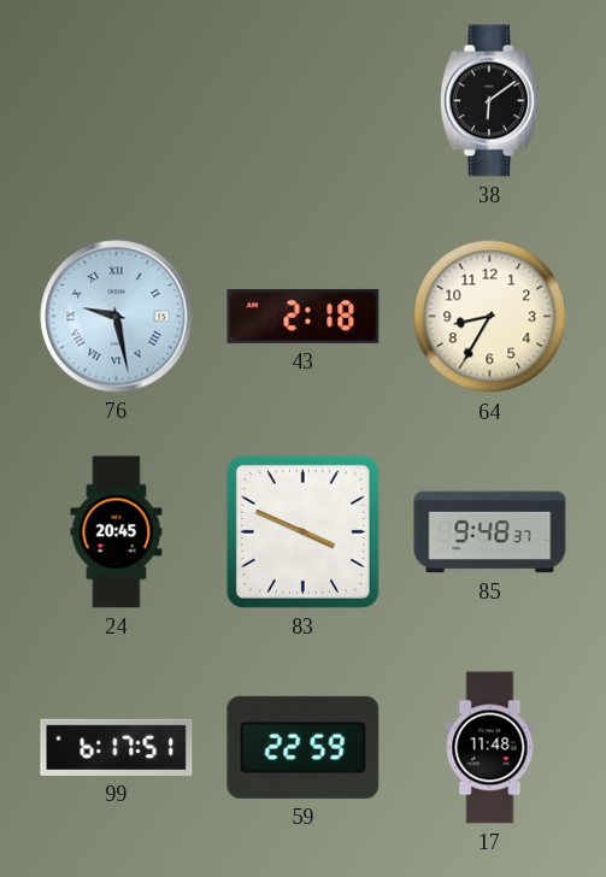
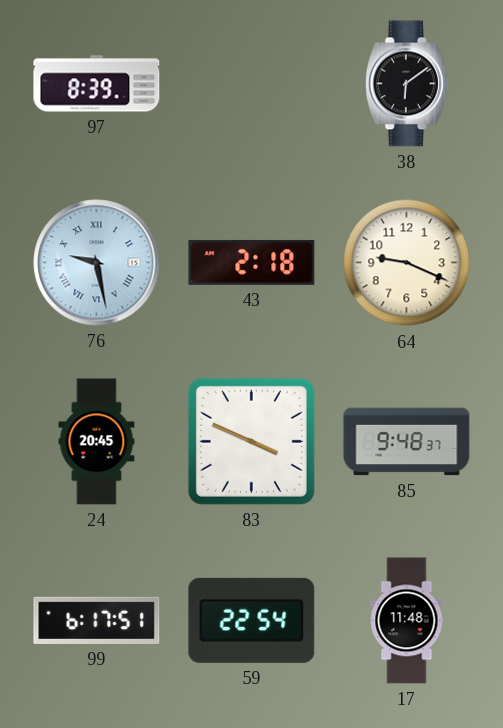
97: none -> 8:39
64: 8:35 -> 9:19
59: 22:59 -> 22:54
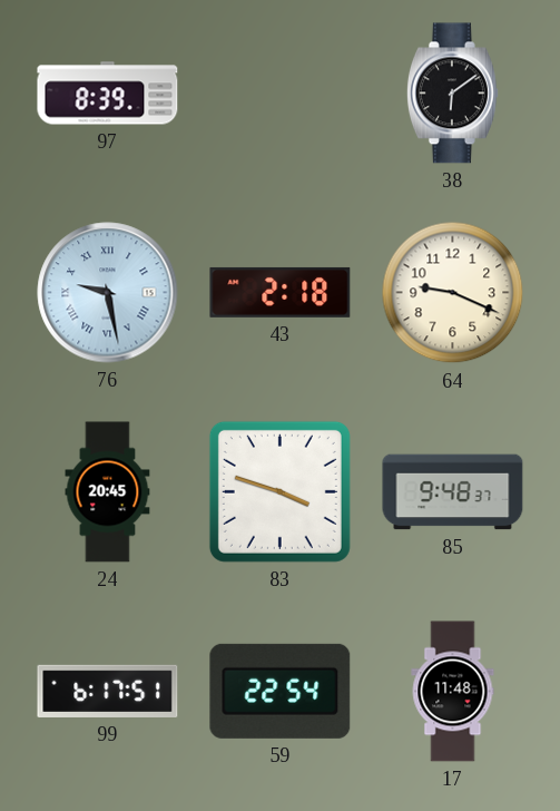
83: 3:49 -> 3:48
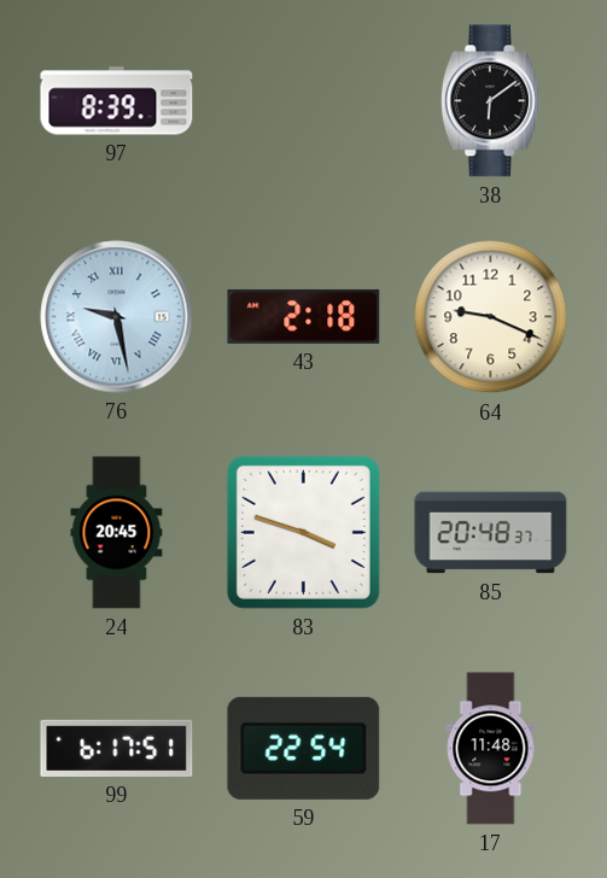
85: 9:48 -> 20:48
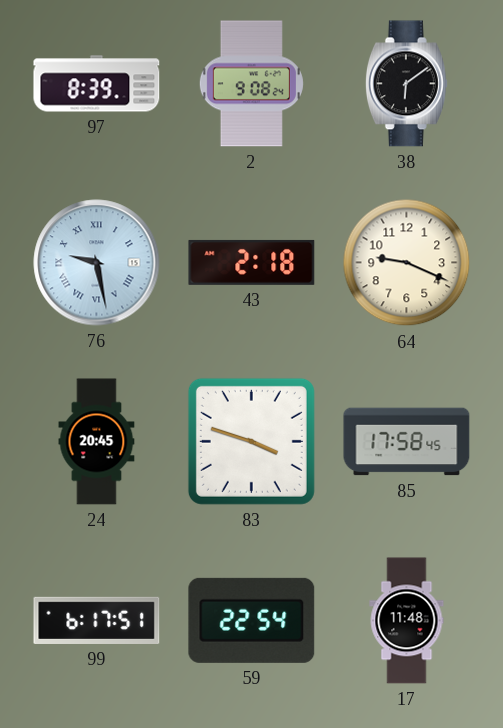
2: none -> 9:08
85: 20:48 -> 17:58
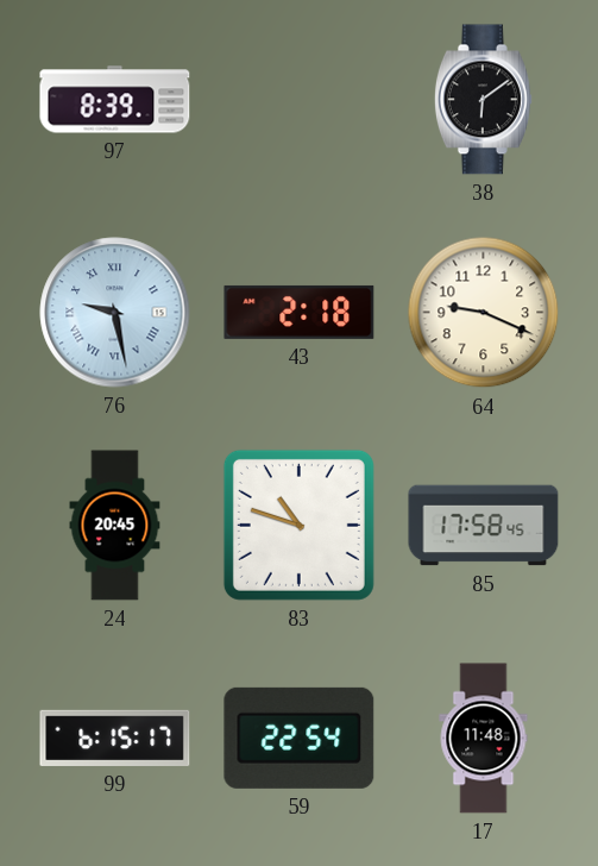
2: 9:08 -> none
83: 3:48 -> 10:48
99: 6:17 -> 6:15
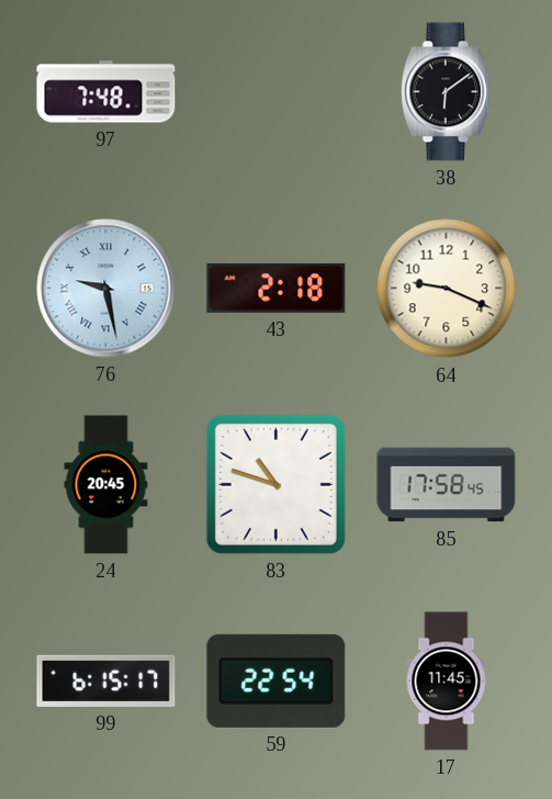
97: 8:39 -> 7:48
17: 11:48 -> 11:45
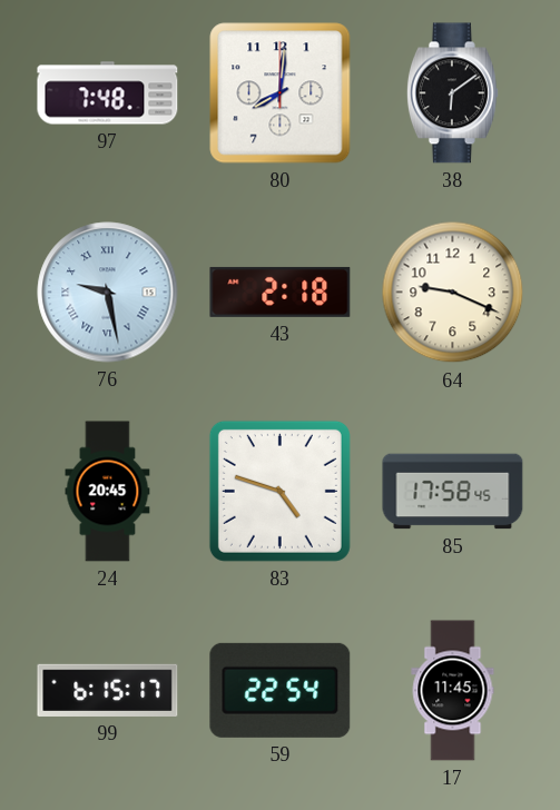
80: none -> 8:01
83: 10:48 -> 4:48
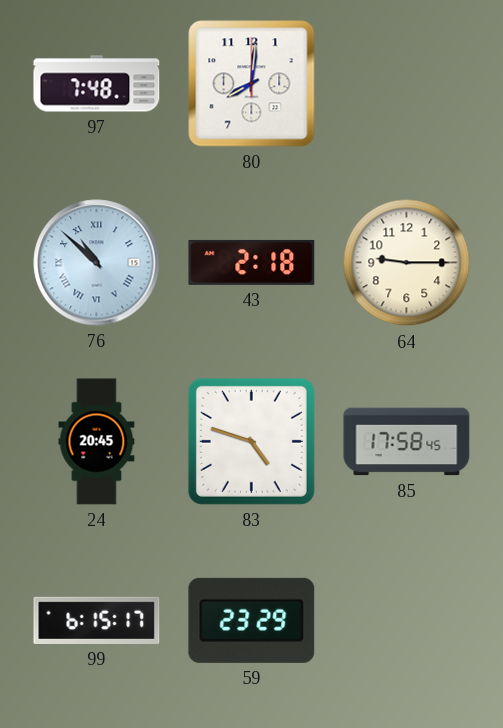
38: 6:09 -> none
76: 9:28 -> 10:52
64: 9:19 -> 9:15
59: 22:54 -> 23:29
17: 11:45 -> none
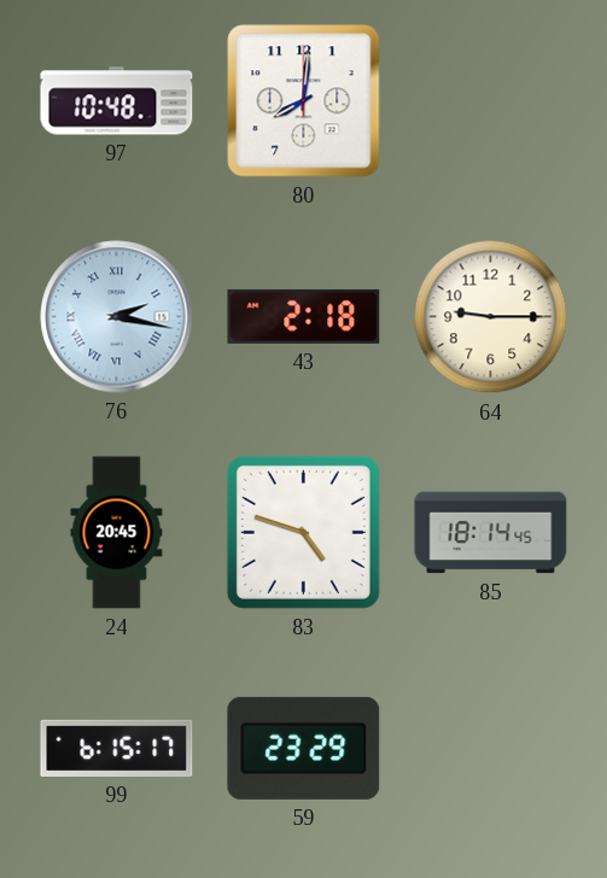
97: 7:48 -> 10:48
76: 10:52 -> 2:17
85: 17:58 -> 18:14
